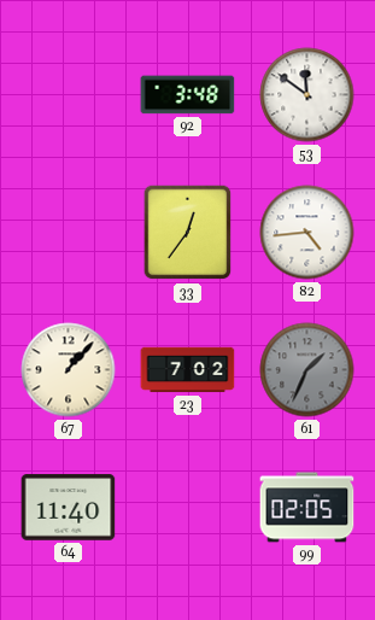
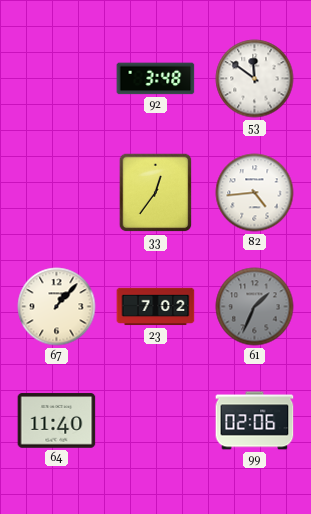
99: 02:05 -> 02:06
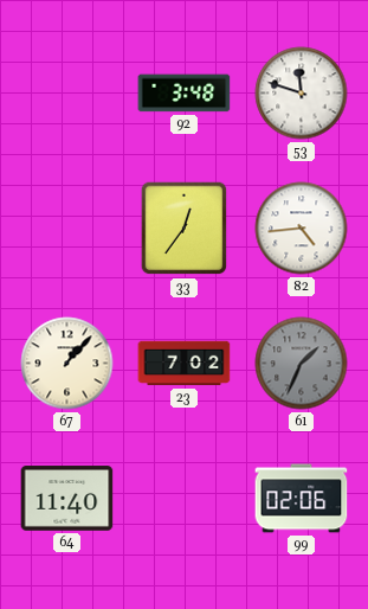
53: 11:51 -> 11:48
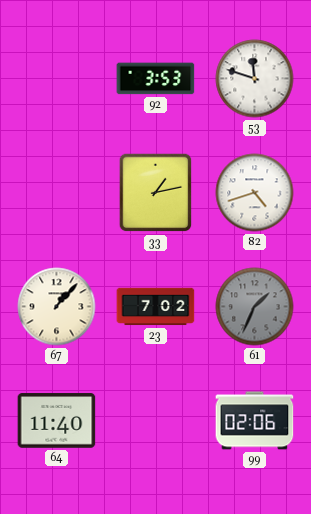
92: 3:48 -> 3:53
33: 12:36 -> 1:13
82: 4:44 -> 4:42
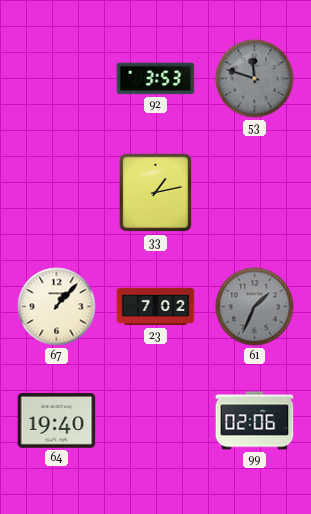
53 dial: white -> grey
82: 4:42 -> none
64: 11:40 -> 19:40
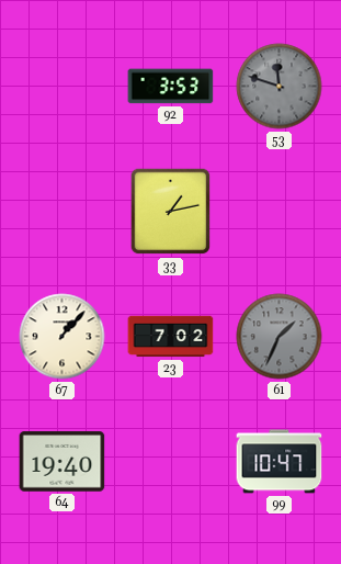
99: 02:06 -> 10:47
